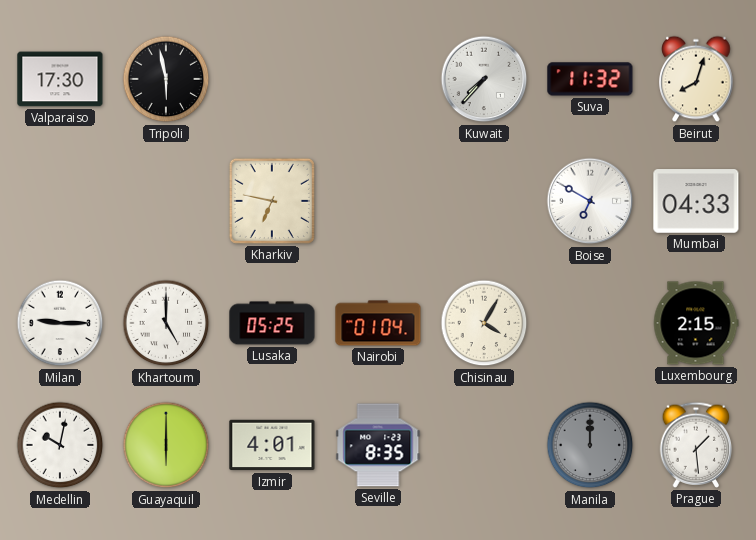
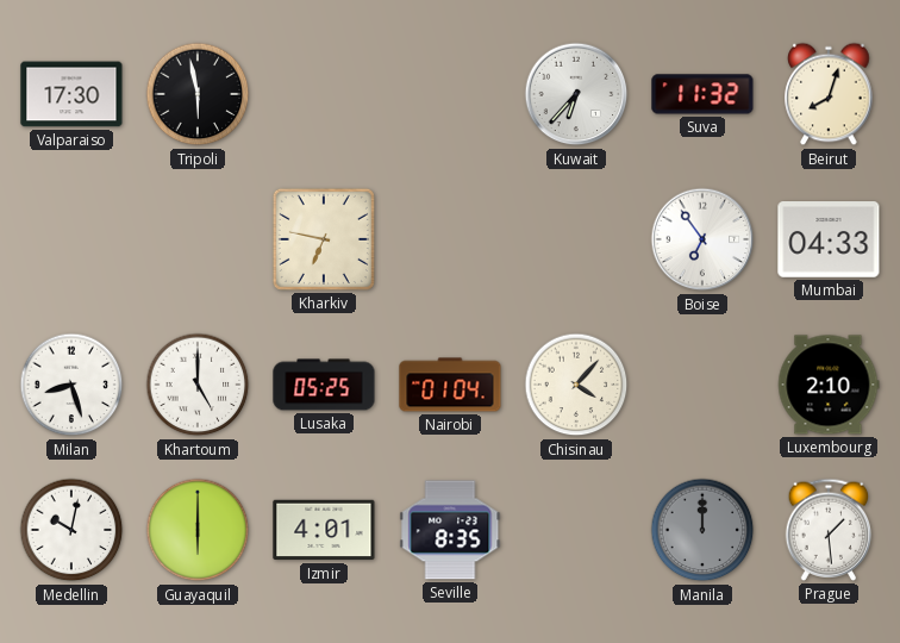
Kuwait: 7:37 -> 6:37
Boise: 6:50 -> 6:54
Milan: 9:15 -> 8:27
Chisinau: 4:05 -> 4:07
Luxembourg: 2:15 -> 2:10
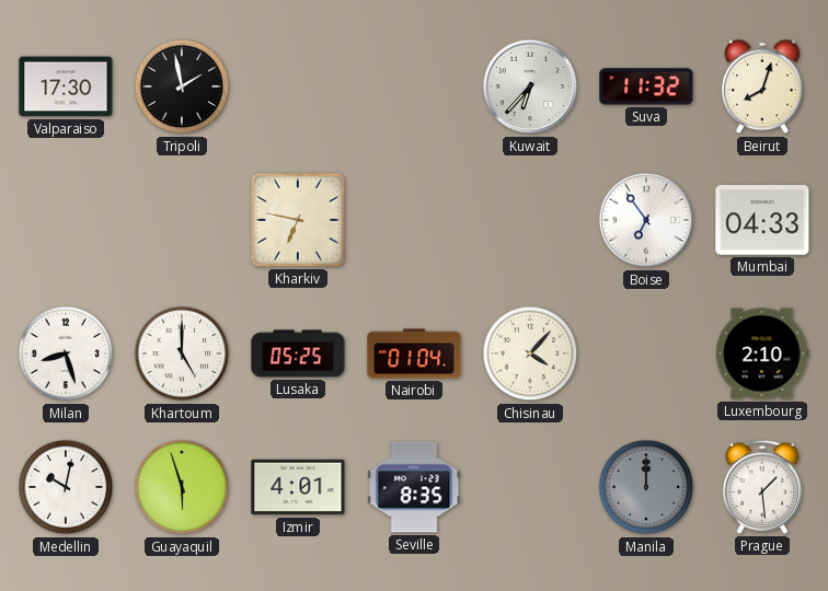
Tripoli: 5:58 -> 1:58
Guayaquil: 6:00 -> 5:57
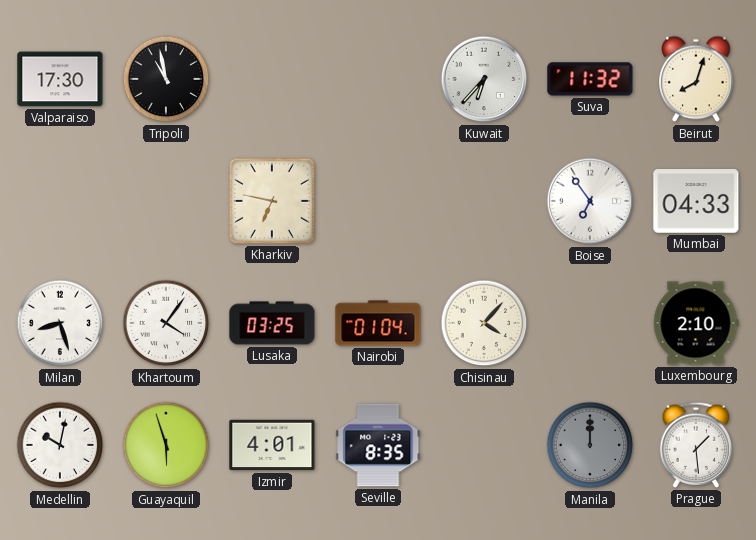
Tripoli: 1:58 -> 10:58
Khartoum: 5:00 -> 4:06
Lusaka: 05:25 -> 03:25
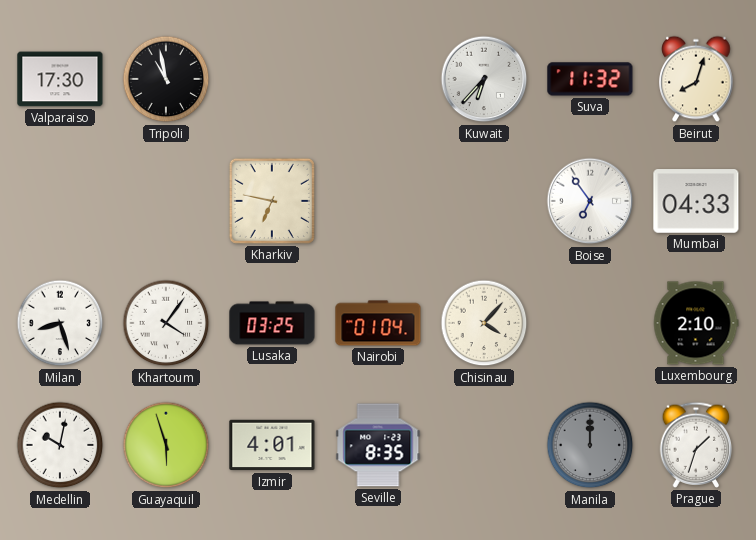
Prague: 1:29 -> 1:33
